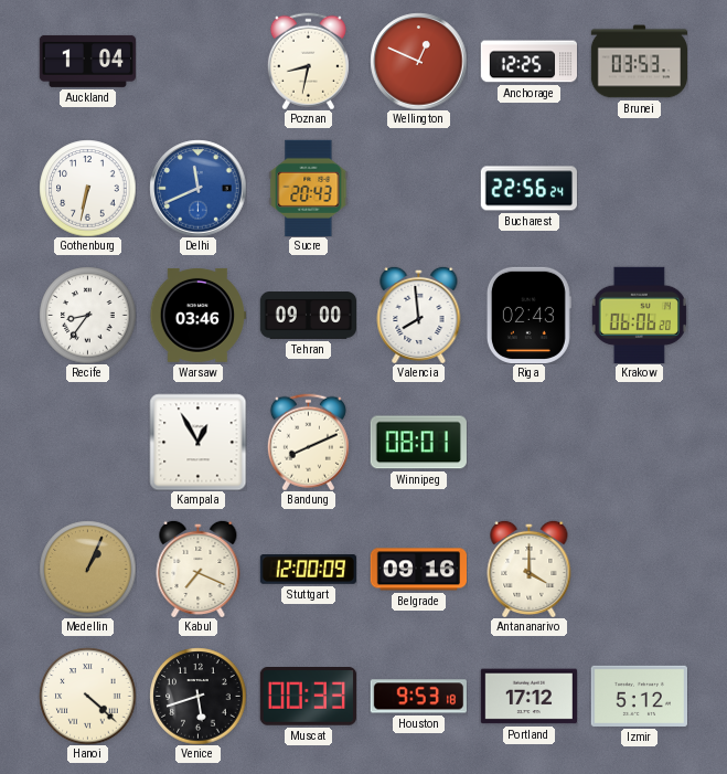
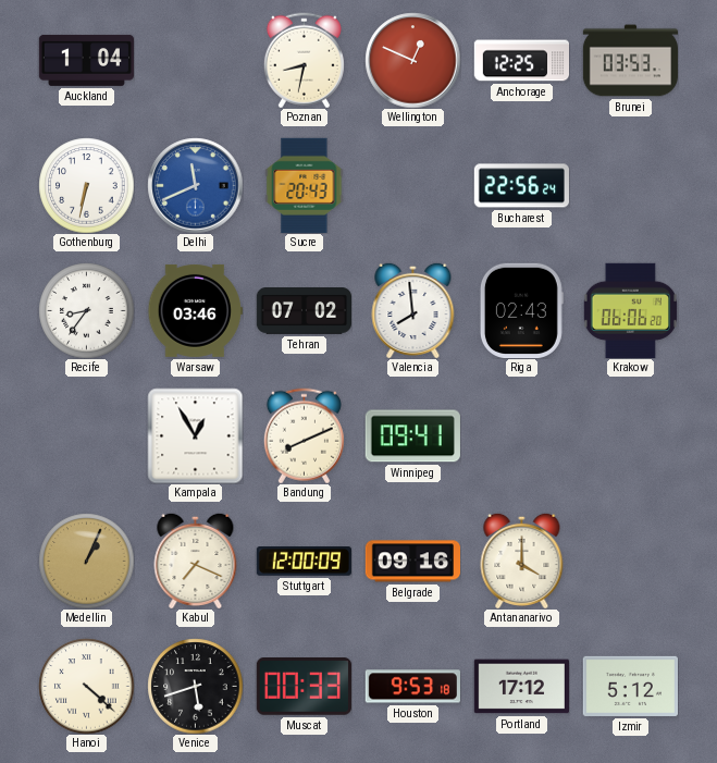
Tehran: 09:00 -> 07:02
Winnipeg: 08:01 -> 09:41
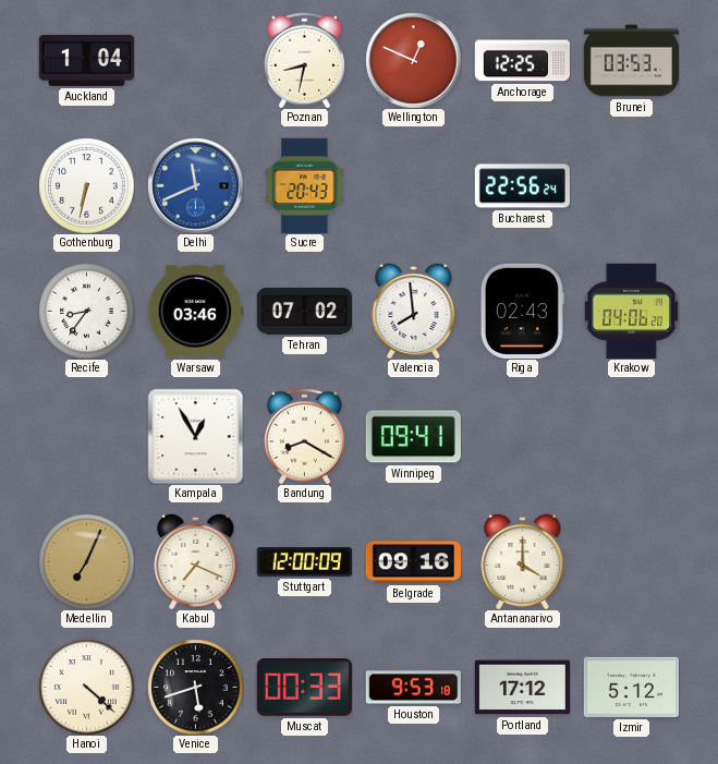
Krakow: 06:06 -> 04:06
Bandung: 8:11 -> 8:20
Medellin: 1:04 -> 7:04
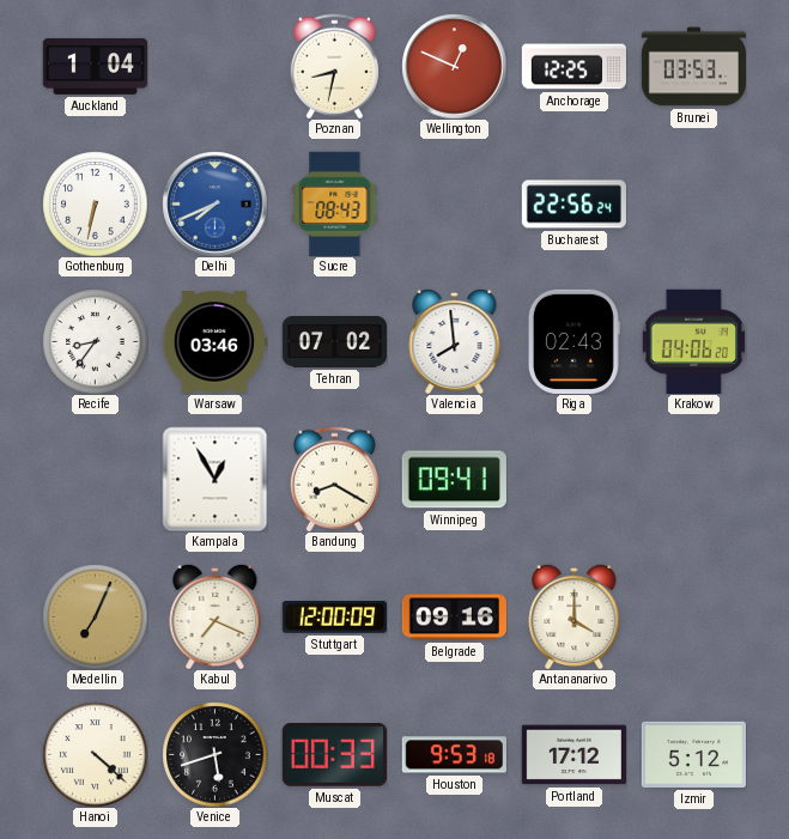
Delhi: 11:41 -> 7:41
Sucre: 20:43 -> 08:43
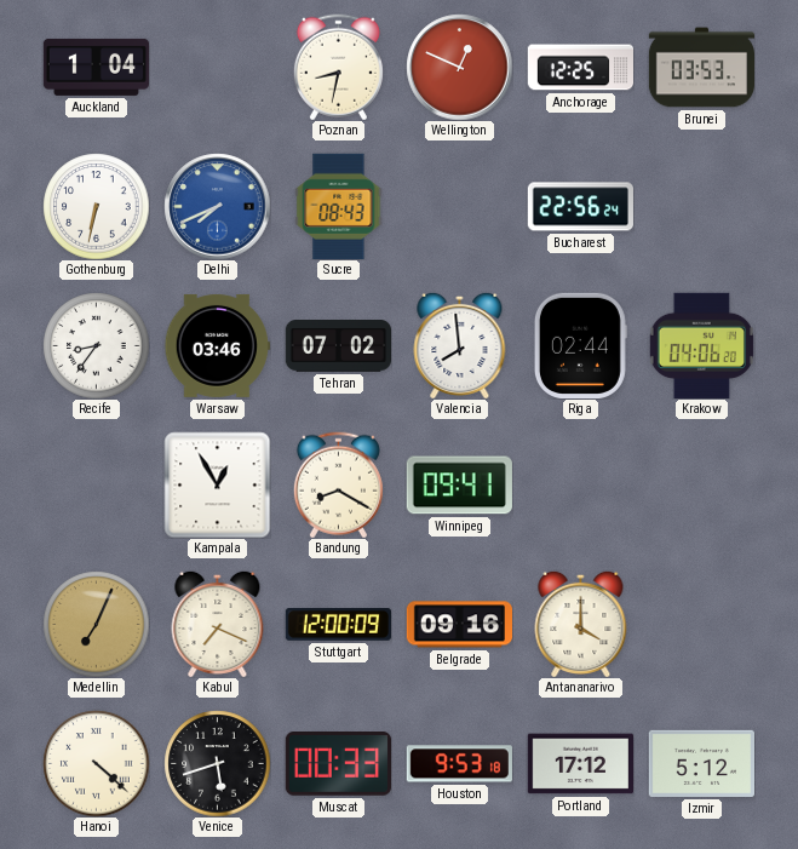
Riga: 02:43 -> 02:44
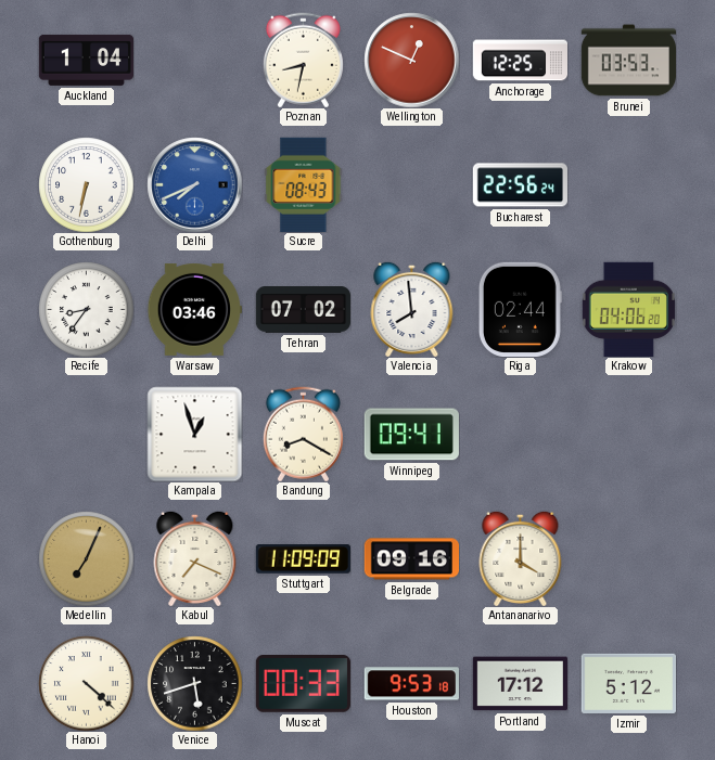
Kampala: 12:55 -> 12:57
Stuttgart: 12:00 -> 11:09
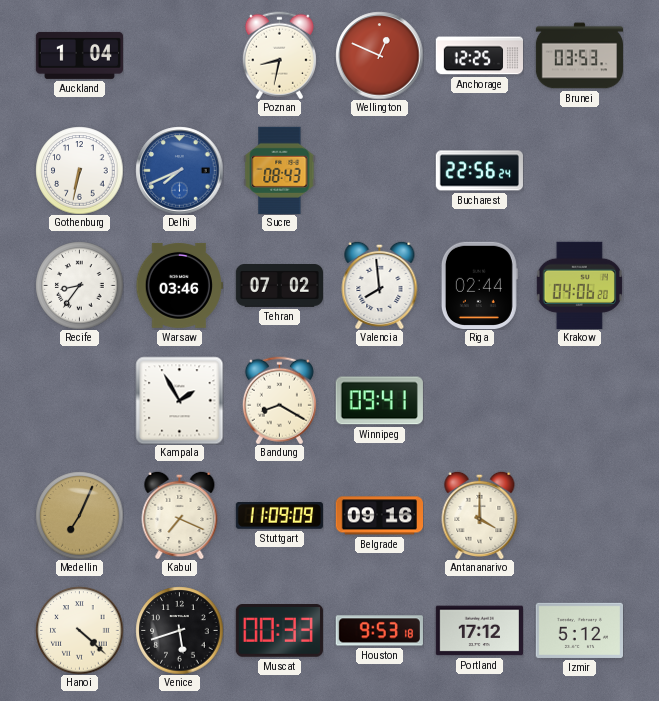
Kampala: 12:57 -> 1:55
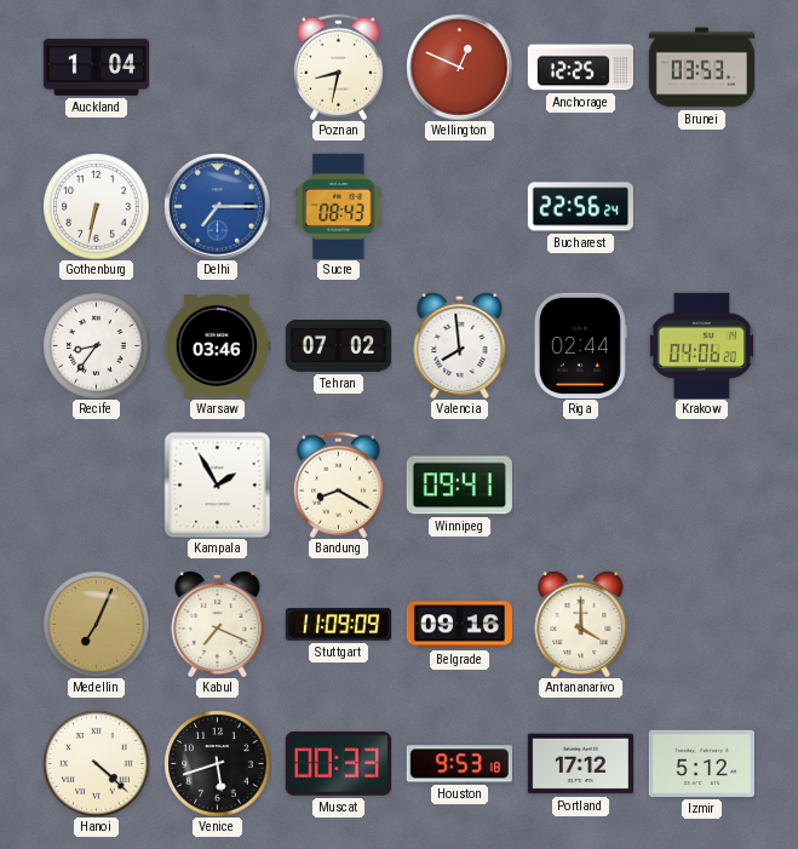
Delhi: 7:41 -> 7:15
